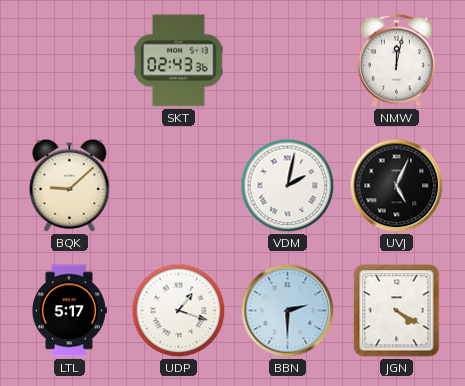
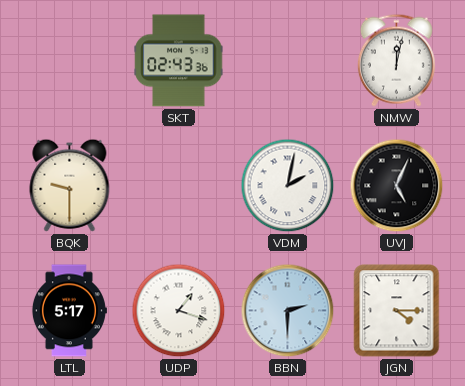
BQK: 9:08 -> 9:30
JGN: 4:20 -> 4:15
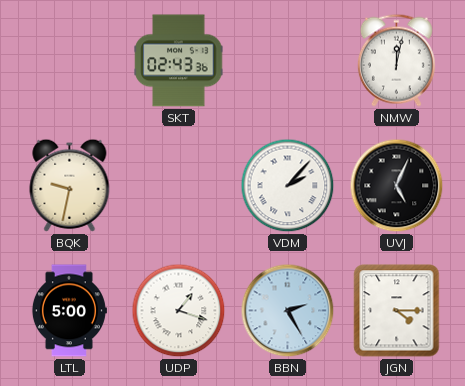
BQK: 9:30 -> 9:32
VDM: 2:02 -> 2:07
LTL: 5:17 -> 5:00
BBN: 2:30 -> 2:25
